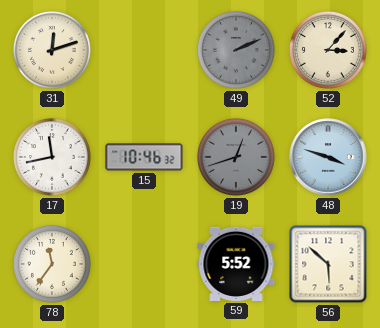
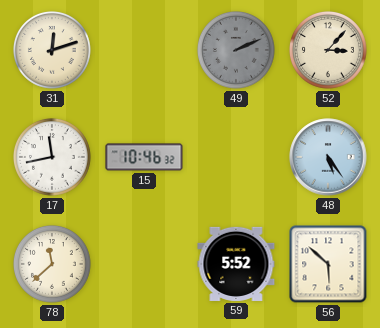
19: 12:42 -> none
48: 3:48 -> 5:24
78: 11:36 -> 11:38
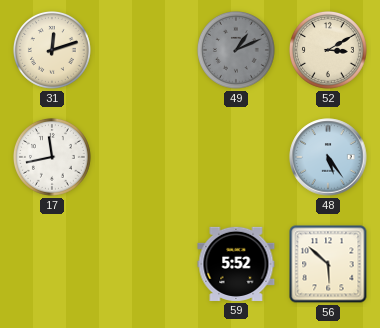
49: 2:11 -> 1:11
52: 3:07 -> 3:10
15: 10:46 -> none
78: 11:38 -> none
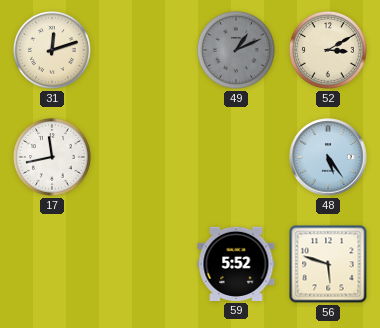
56: 5:52 -> 5:48
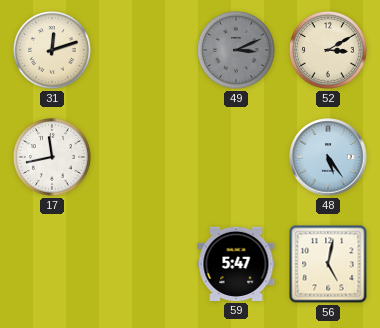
49: 1:11 -> 3:11
59: 5:52 -> 5:47
56: 5:48 -> 5:02
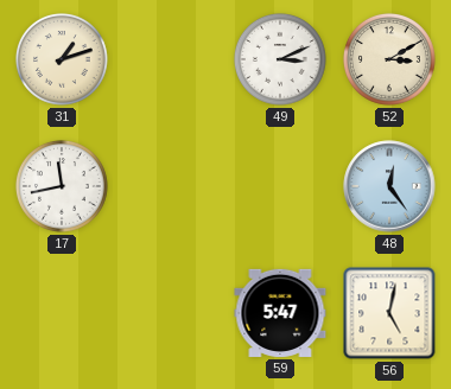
31: 12:12 -> 1:12
49 dial: grey -> white
48: 5:24 -> 12:24
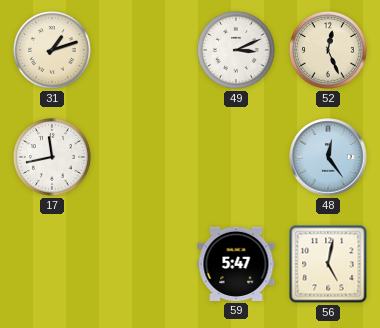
52: 3:10 -> 12:26
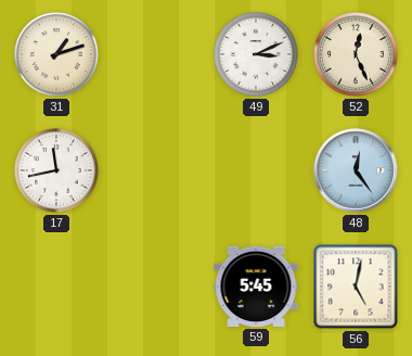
59: 5:47 -> 5:45
